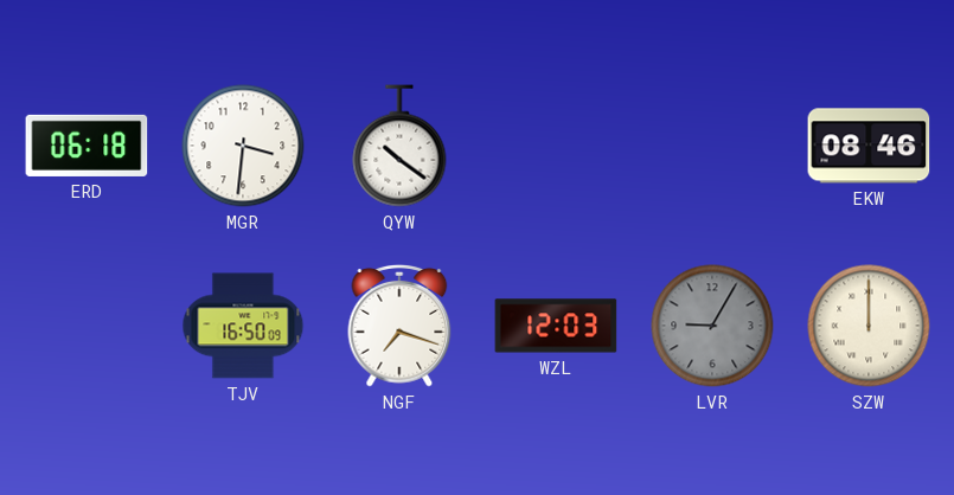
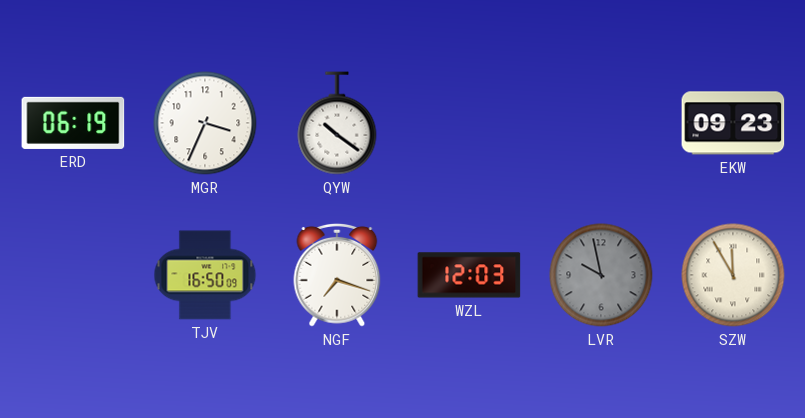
ERD: 06:18 -> 06:19
MGR: 3:31 -> 3:34
EKW: 08:46 -> 09:23
LVR: 9:05 -> 9:58
SZW: 12:00 -> 11:55
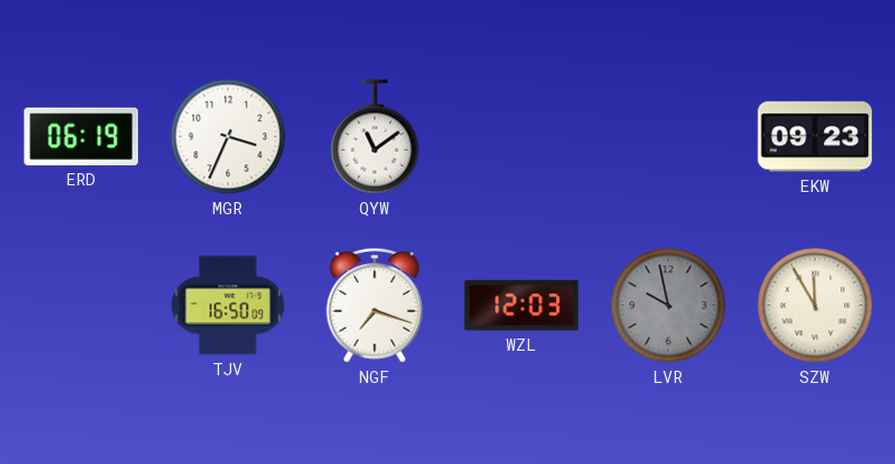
QYW: 10:21 -> 11:09
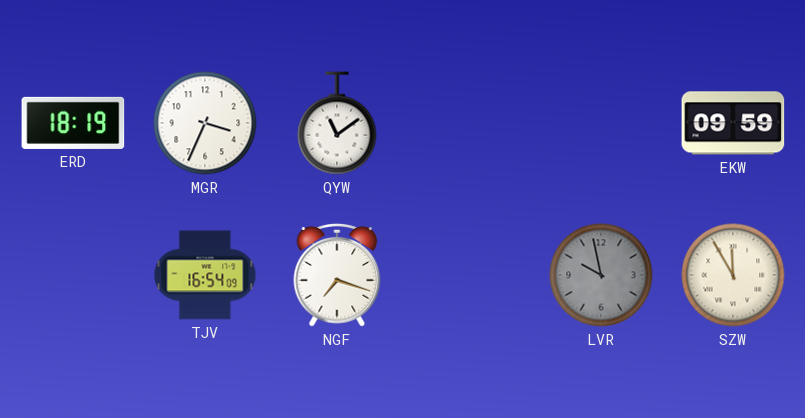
ERD: 06:19 -> 18:19
EKW: 09:23 -> 09:59
TJV: 16:50 -> 16:54
WZL: 12:03 -> none
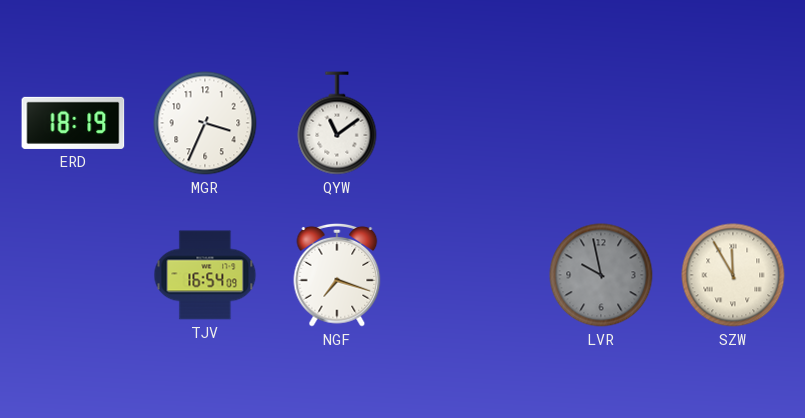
EKW: 09:59 -> none
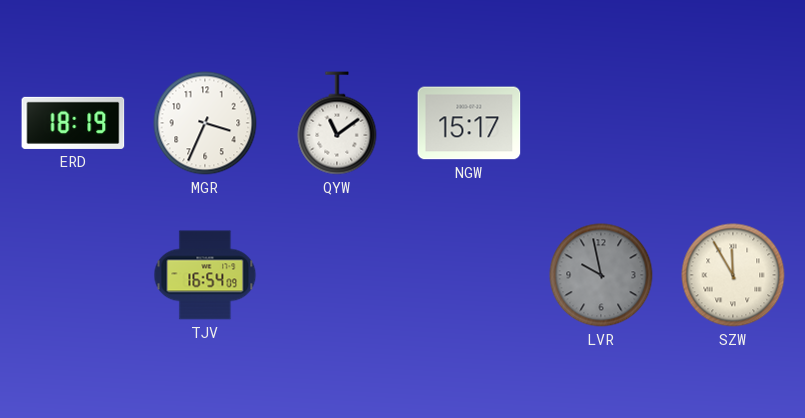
NGW: none -> 15:17
NGF: 7:18 -> none
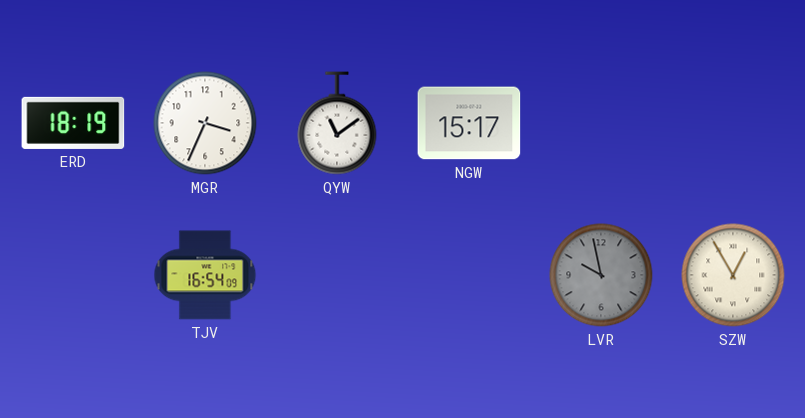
SZW: 11:55 -> 12:55
